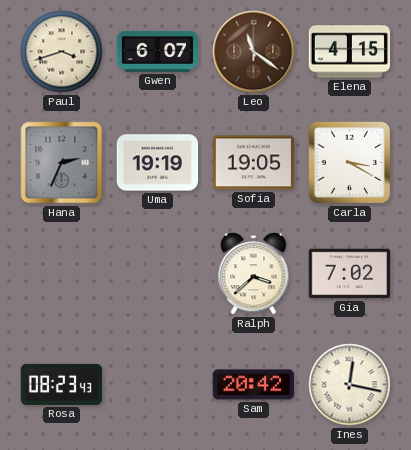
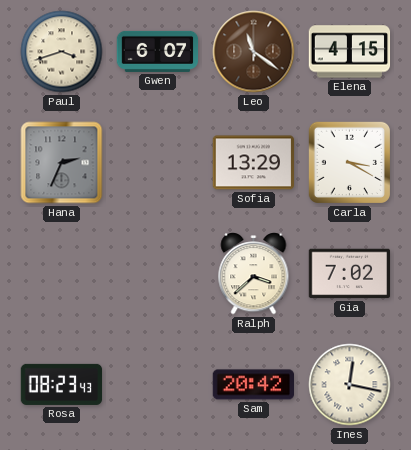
Uma: 19:19 -> none
Sofia: 19:05 -> 13:29
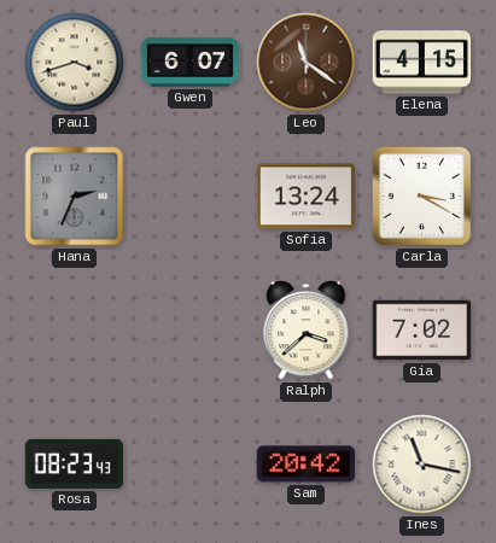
Sofia: 13:29 -> 13:24
Ines: 12:17 -> 11:17
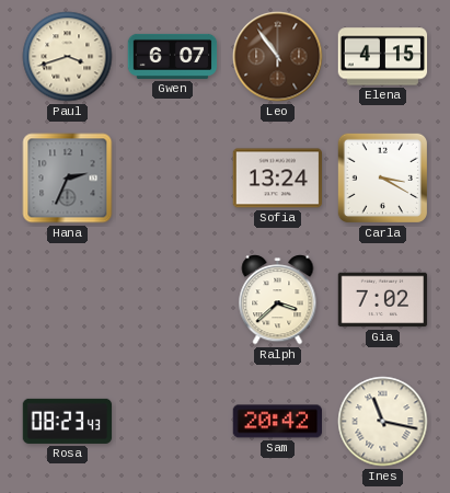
Leo: 11:21 -> 10:54
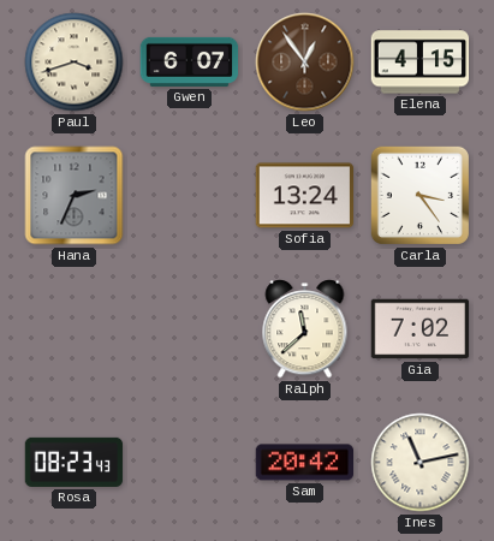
Leo: 10:54 -> 12:54
Carla: 3:20 -> 3:24
Ralph: 3:38 -> 11:38
Ines: 11:17 -> 11:13
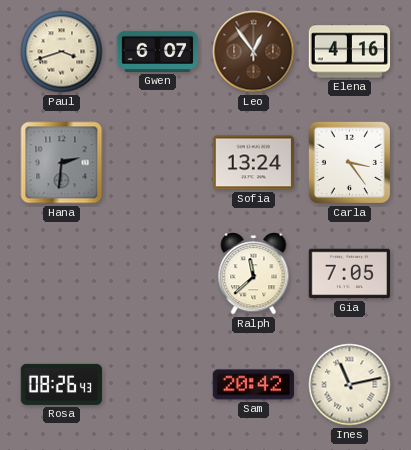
Elena: 4:15 -> 4:16
Hana: 2:34 -> 2:31
Gia: 7:02 -> 7:05
Rosa: 08:23 -> 08:26
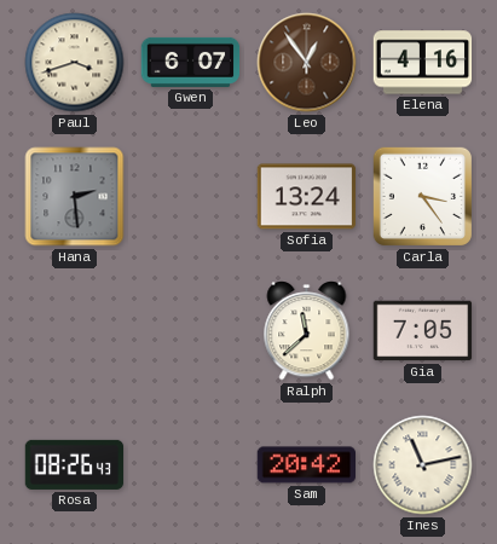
Hana: 2:31 -> 2:29
